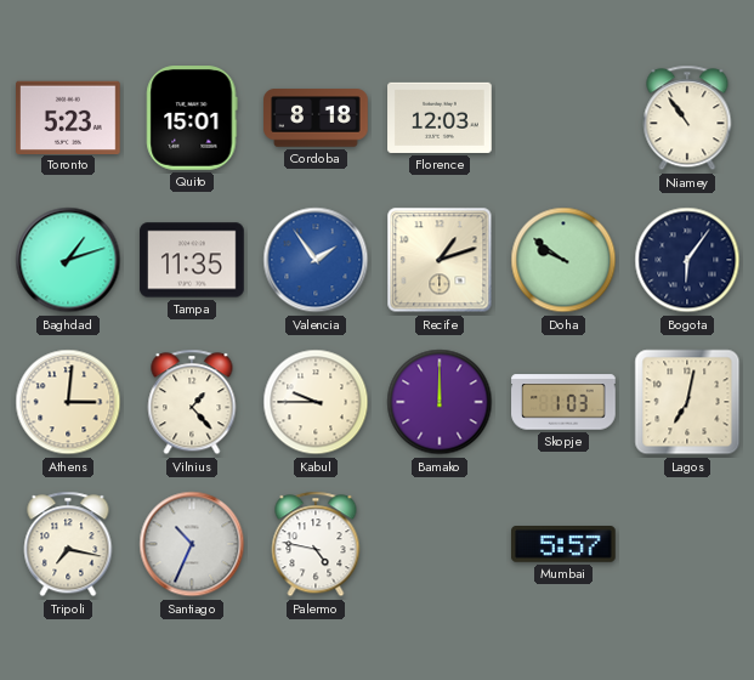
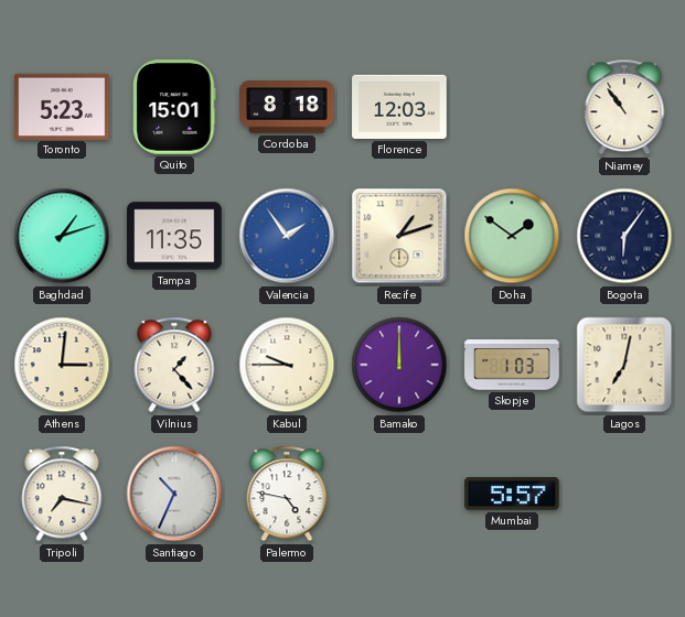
Doha: 9:51 -> 1:51
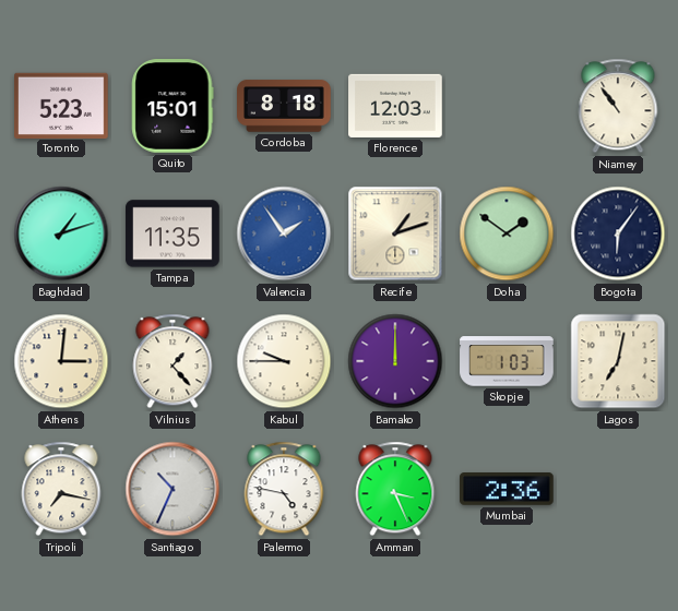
Amman: none -> 3:26
Mumbai: 5:57 -> 2:36
